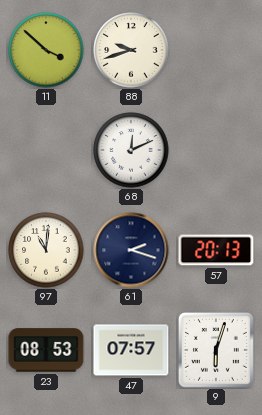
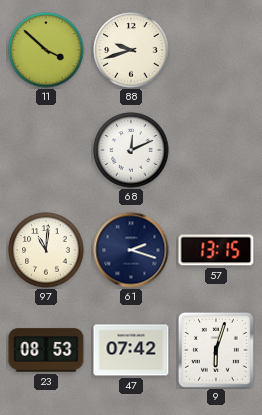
57: 20:13 -> 13:15
47: 07:57 -> 07:42
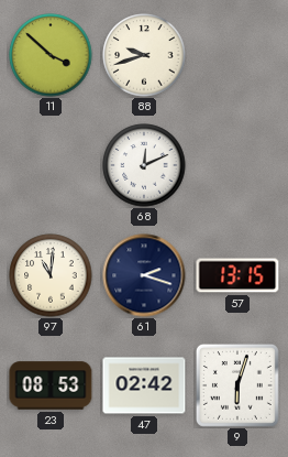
47: 07:42 -> 02:42
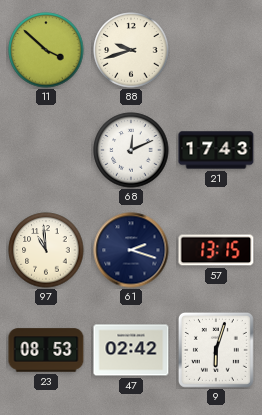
21: none -> 17:43
97: 11:01 -> 10:59
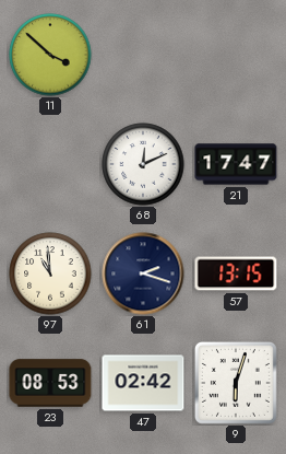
88: 9:42 -> none
21: 17:43 -> 17:47
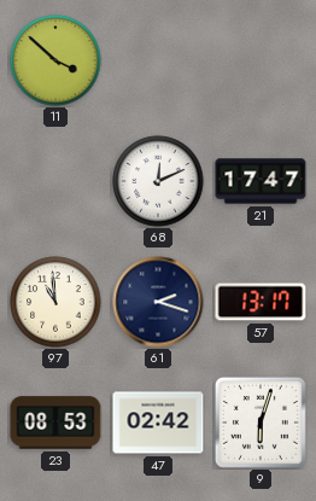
57: 13:15 -> 13:17
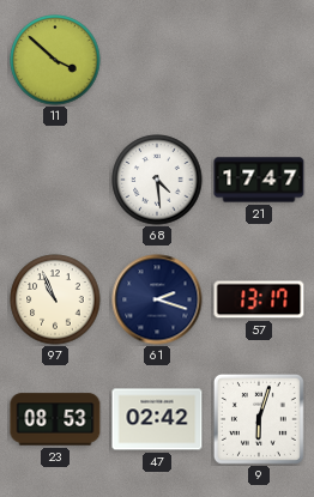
68: 12:11 -> 4:29
97: 10:59 -> 10:56
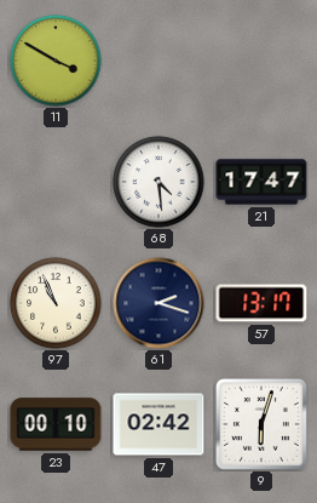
11: 3:52 -> 3:50
23: 08:53 -> 00:10
